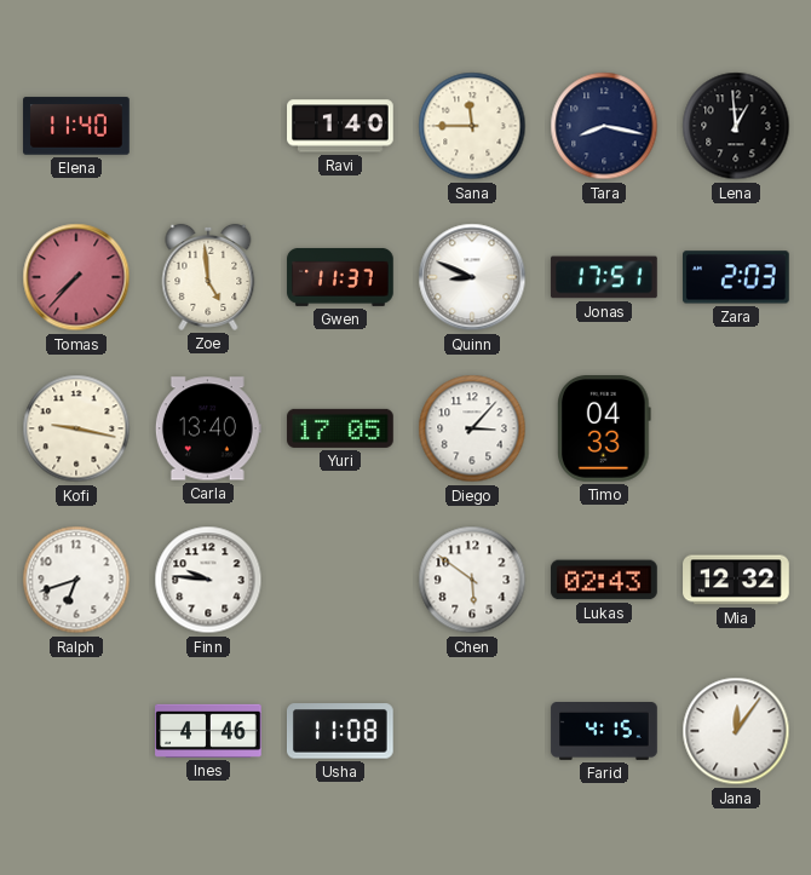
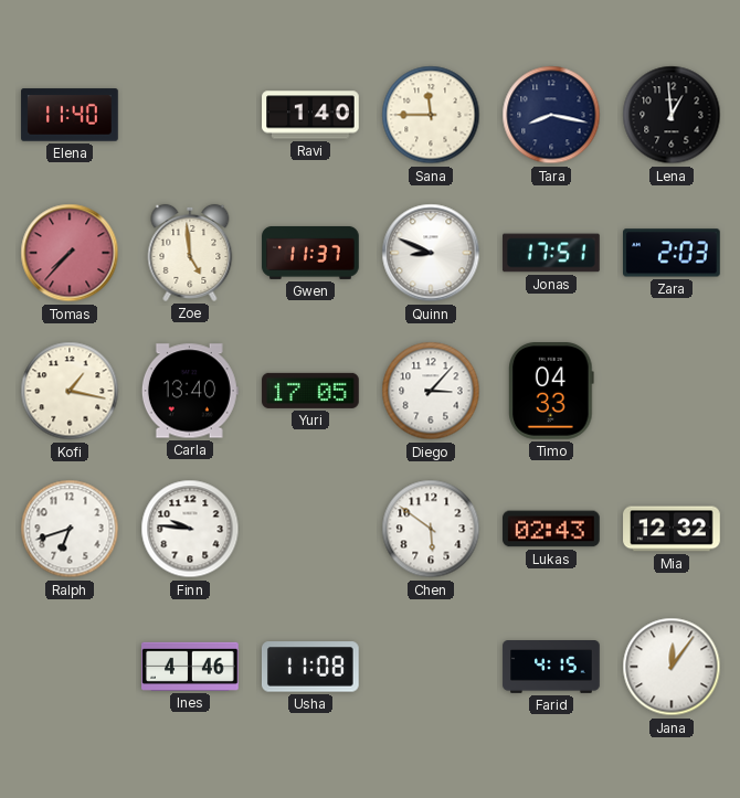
Kofi: 9:17 -> 1:17
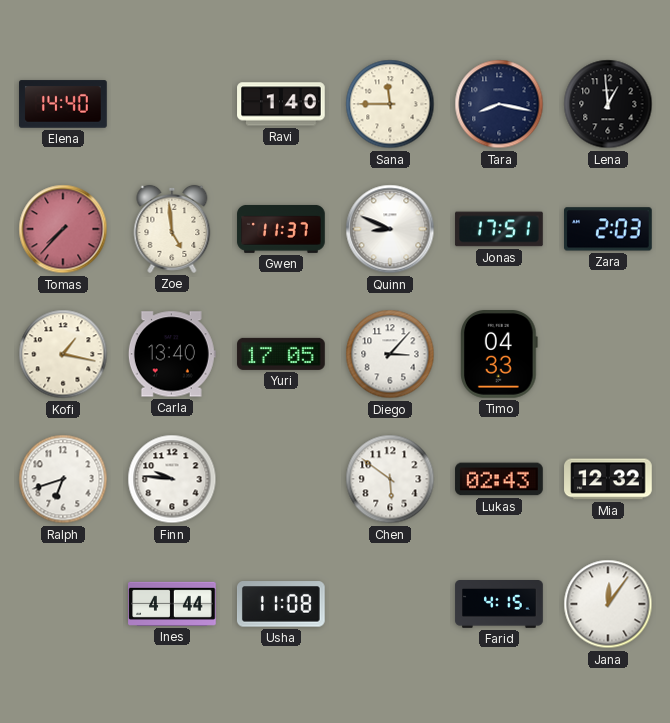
Elena: 11:40 -> 14:40
Ines: 4:46 -> 4:44
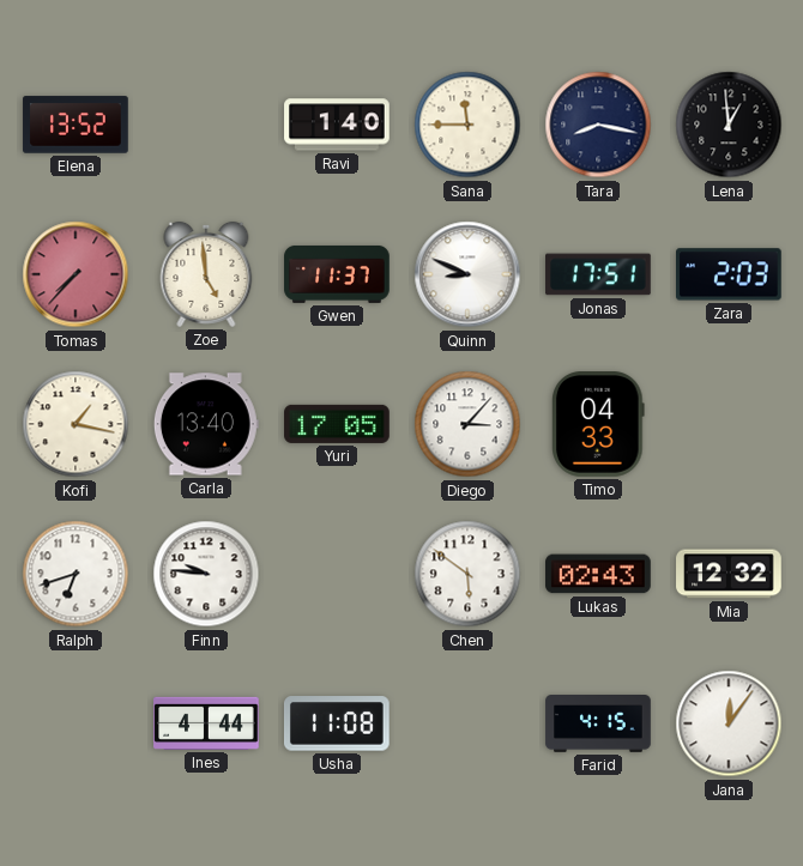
Elena: 14:40 -> 13:52
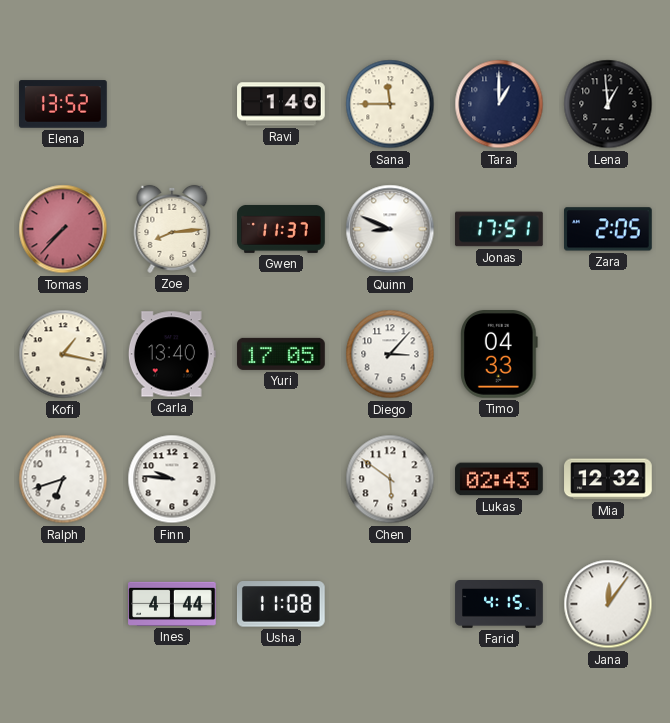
Tara: 8:17 -> 1:00
Zoe: 4:59 -> 8:14
Zara: 2:03 -> 2:05
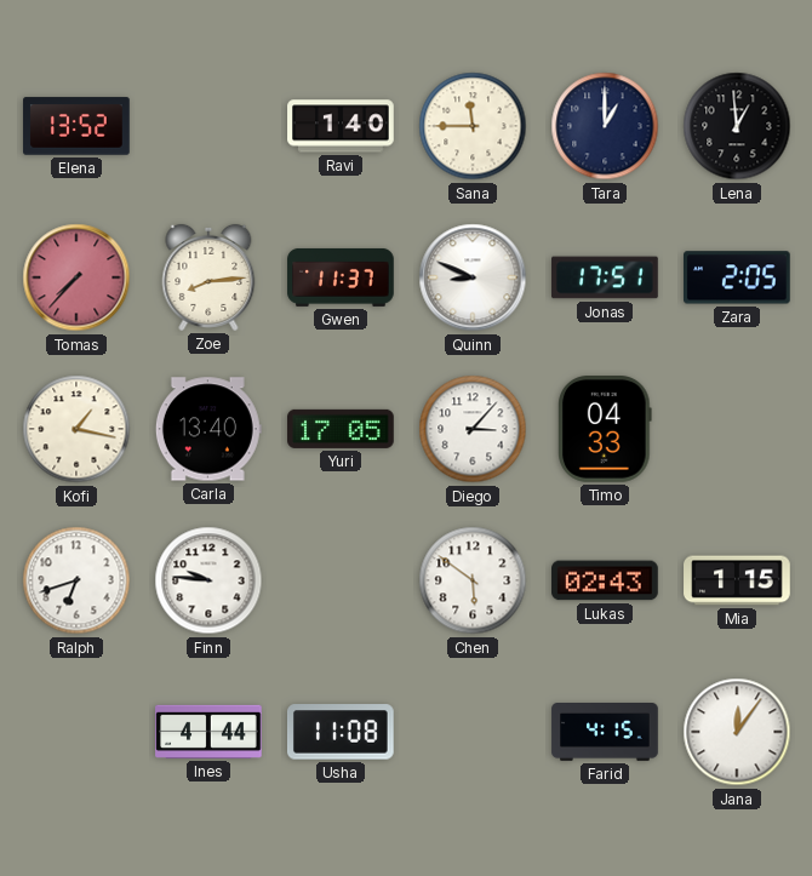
Mia: 12:32 -> 1:15
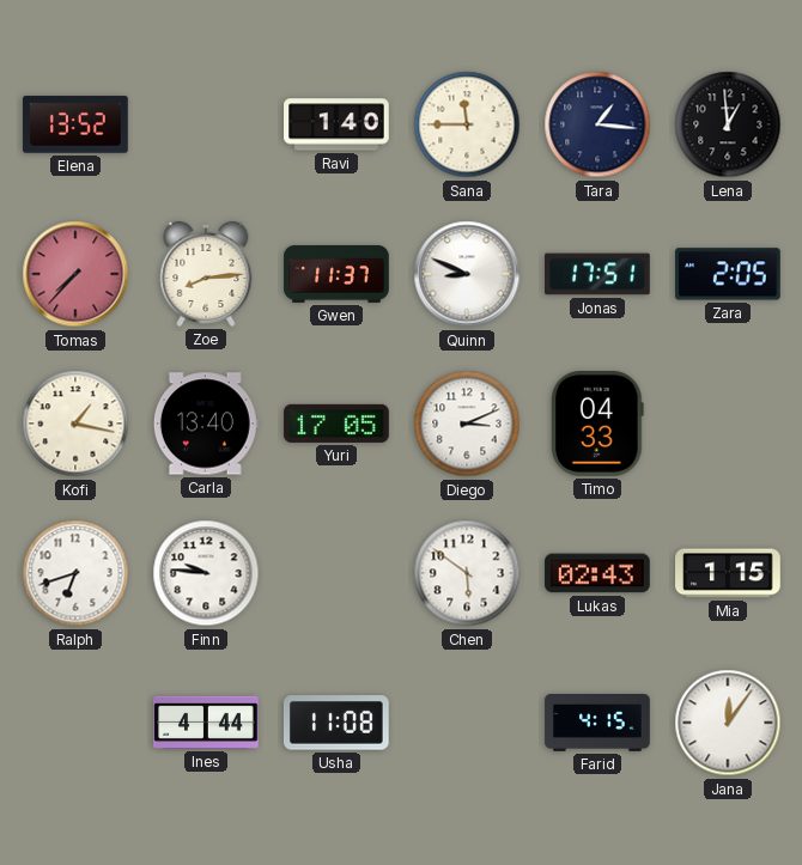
Tara: 1:00 -> 1:16
Diego: 3:07 -> 3:11
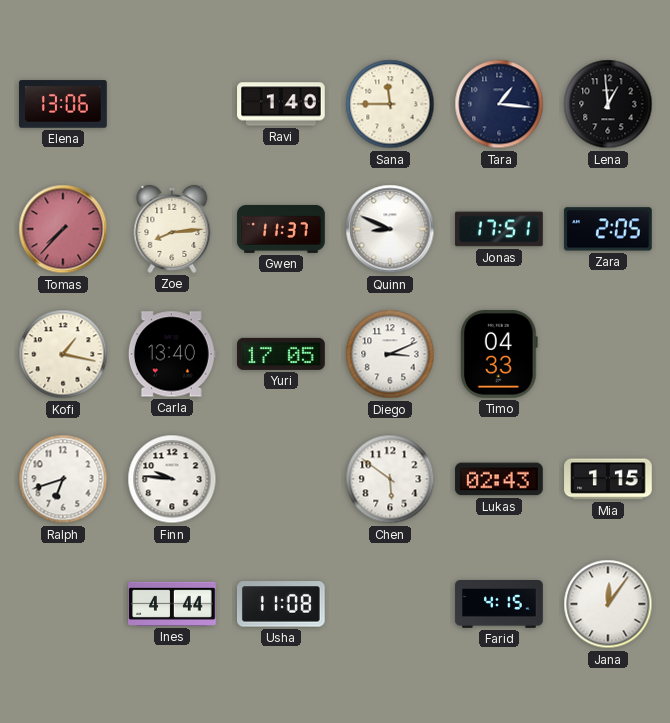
Elena: 13:52 -> 13:06
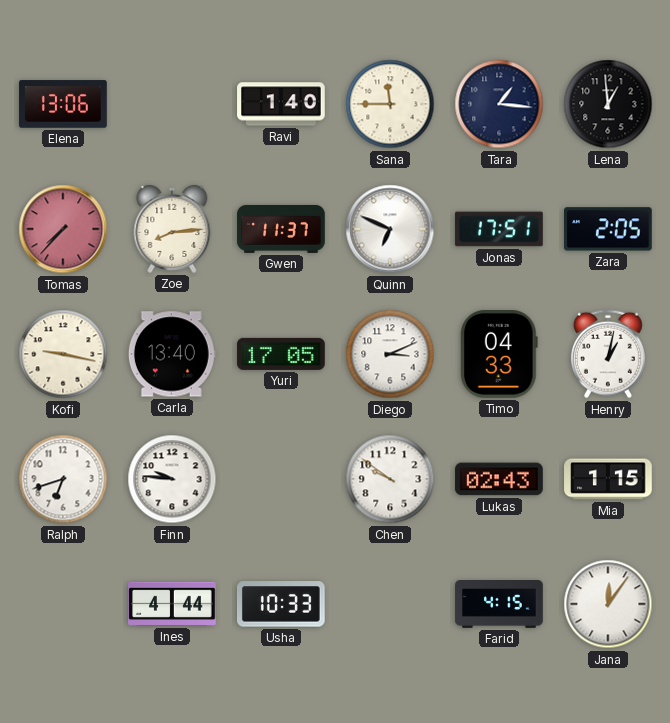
Quinn: 8:49 -> 6:49
Kofi: 1:17 -> 9:17
Henry: none -> 1:02
Chen: 5:51 -> 9:51
Usha: 11:08 -> 10:33
